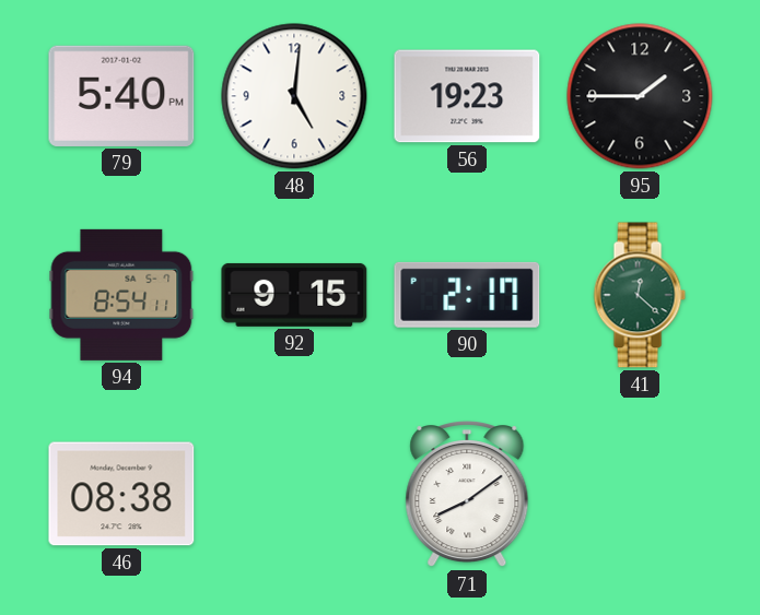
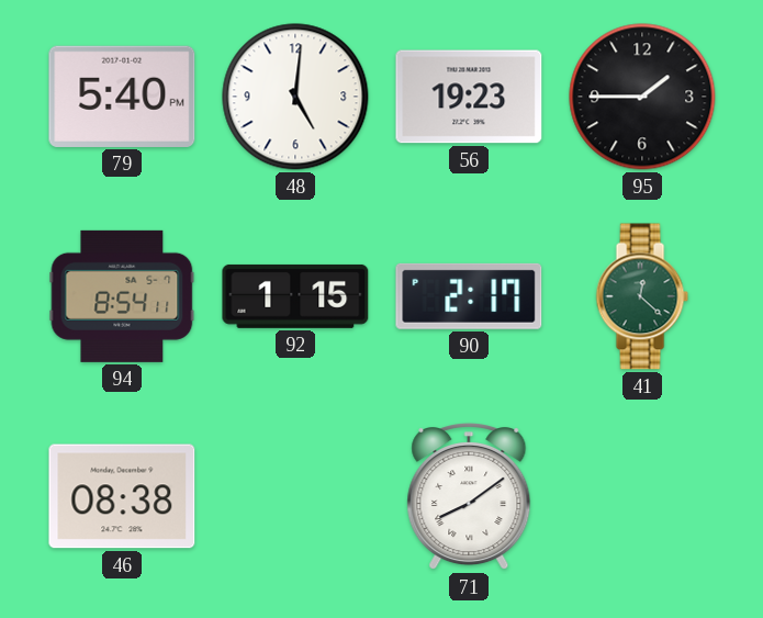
92: 9:15 -> 1:15
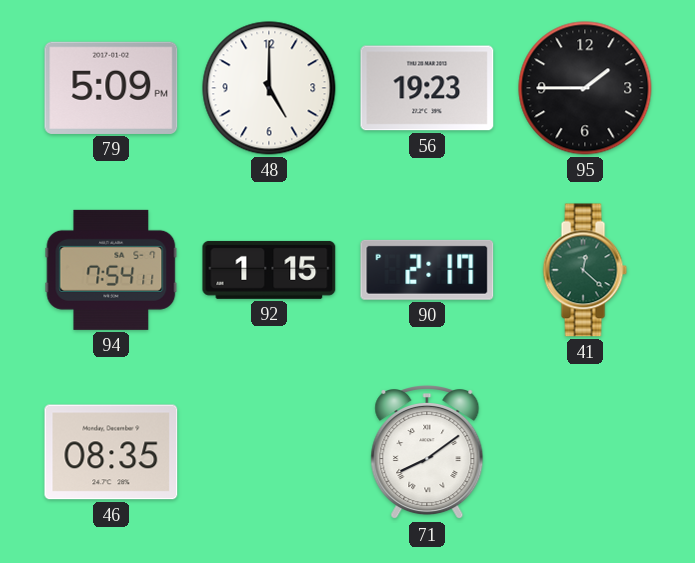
79: 5:40 -> 5:09
48: 5:01 -> 5:00
94: 8:54 -> 7:54
46: 08:38 -> 08:35
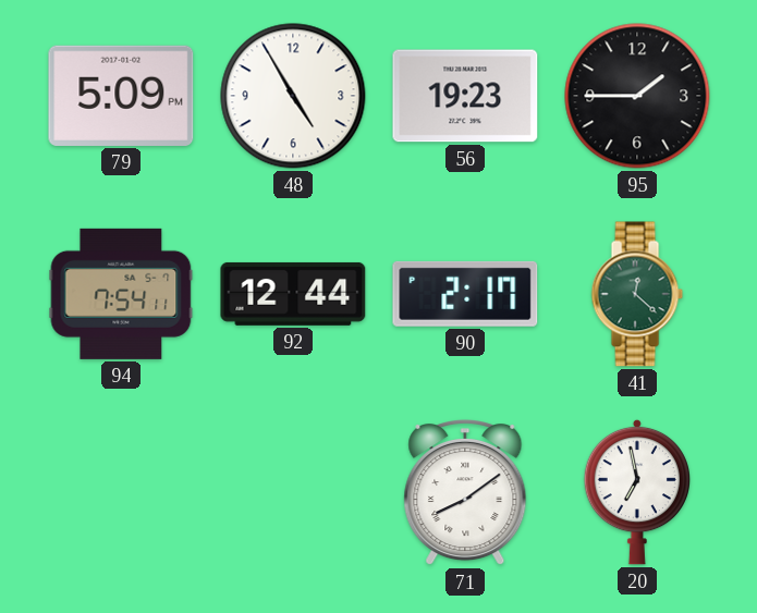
48: 5:00 -> 4:55
92: 1:15 -> 12:44
46: 08:35 -> none
20: none -> 6:58
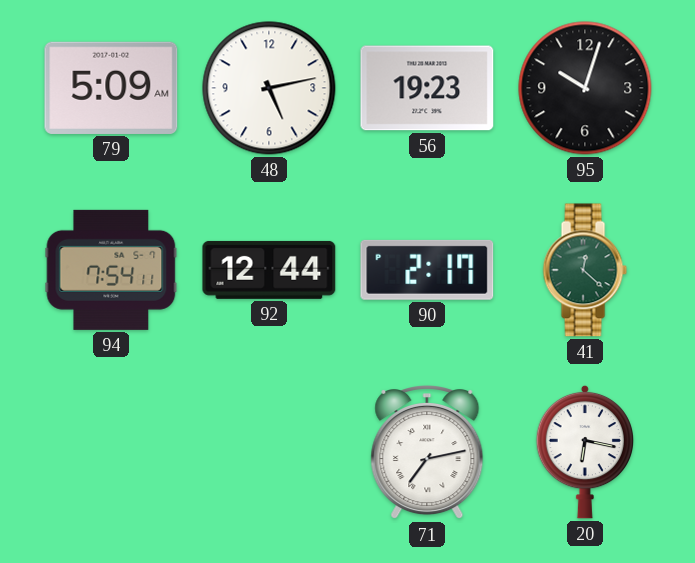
79: 5:09 PM -> 5:09 AM
48: 4:55 -> 5:13
95: 1:45 -> 10:03
71: 8:09 -> 7:13
20: 6:58 -> 6:17
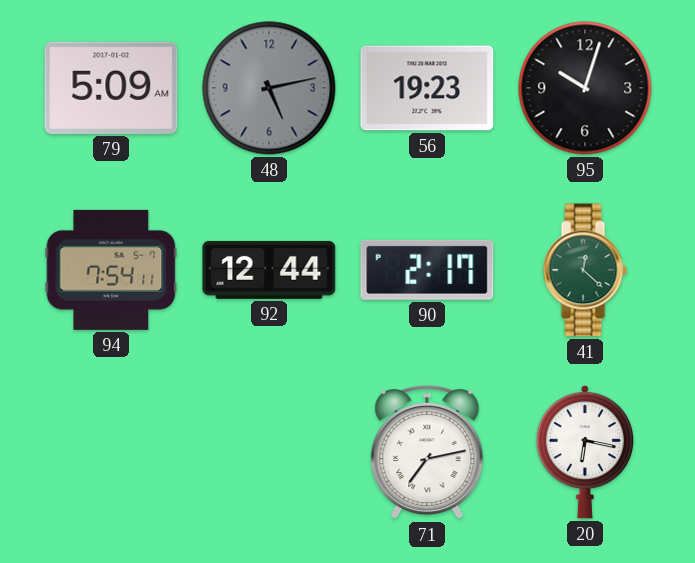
48 dial: white -> grey
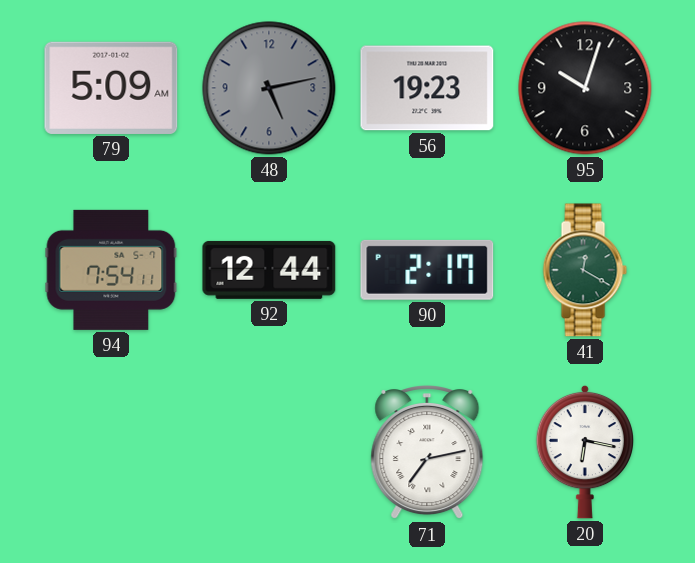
41: 12:22 -> 12:20
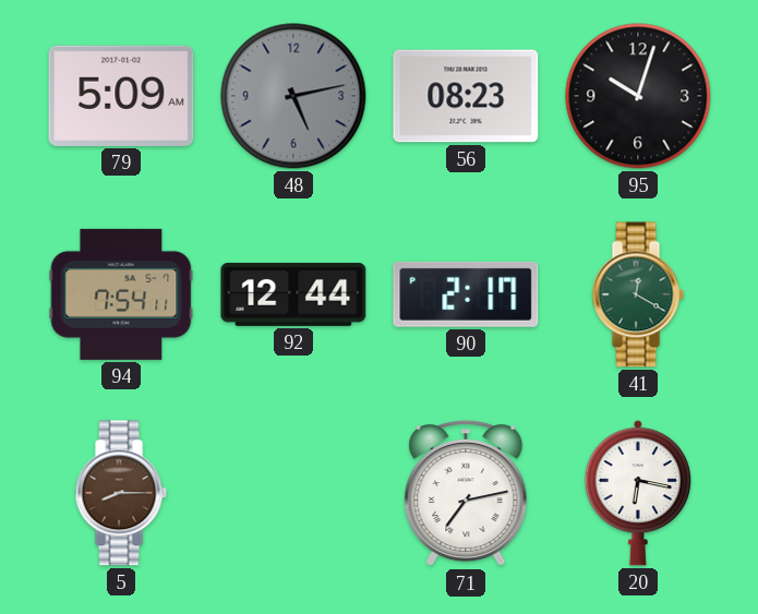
56: 19:23 -> 08:23
5: none -> 8:15
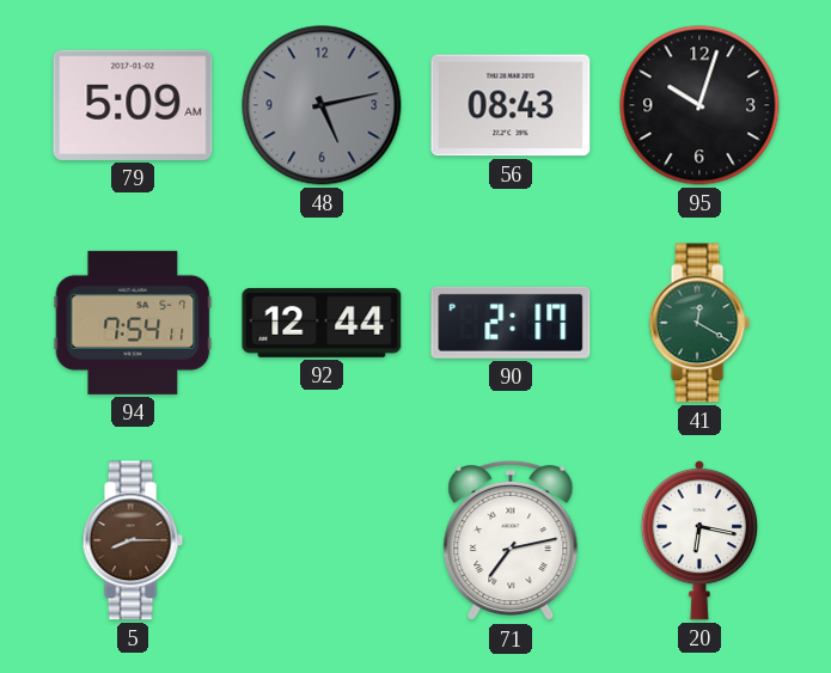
56: 08:23 -> 08:43
